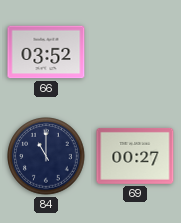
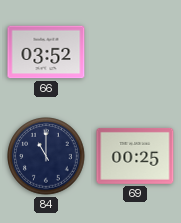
69: 00:27 -> 00:25
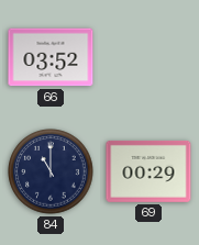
69: 00:25 -> 00:29
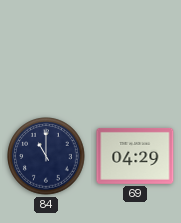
66: 03:52 -> none
69: 00:29 -> 04:29
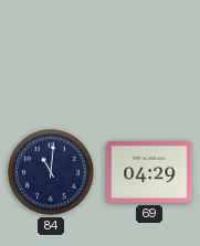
84: 11:00 -> 11:01
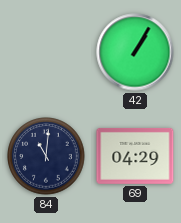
42: none -> 1:05
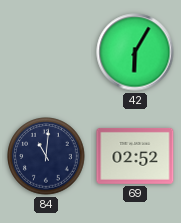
42: 1:05 -> 6:05
69: 04:29 -> 02:52
